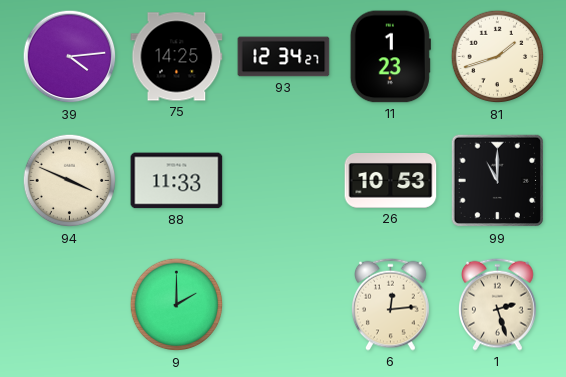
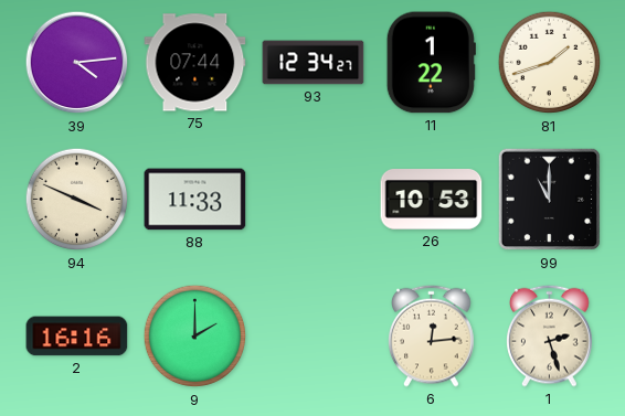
75: 14:25 -> 07:44
11: 1:23 -> 1:22
2: none -> 16:16
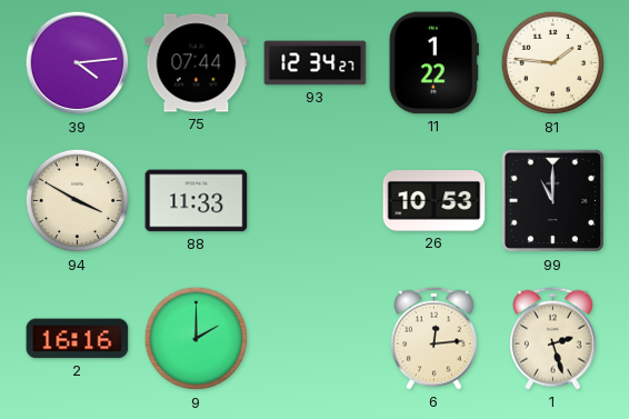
81: 1:42 -> 1:46
94: 3:49 -> 3:50
